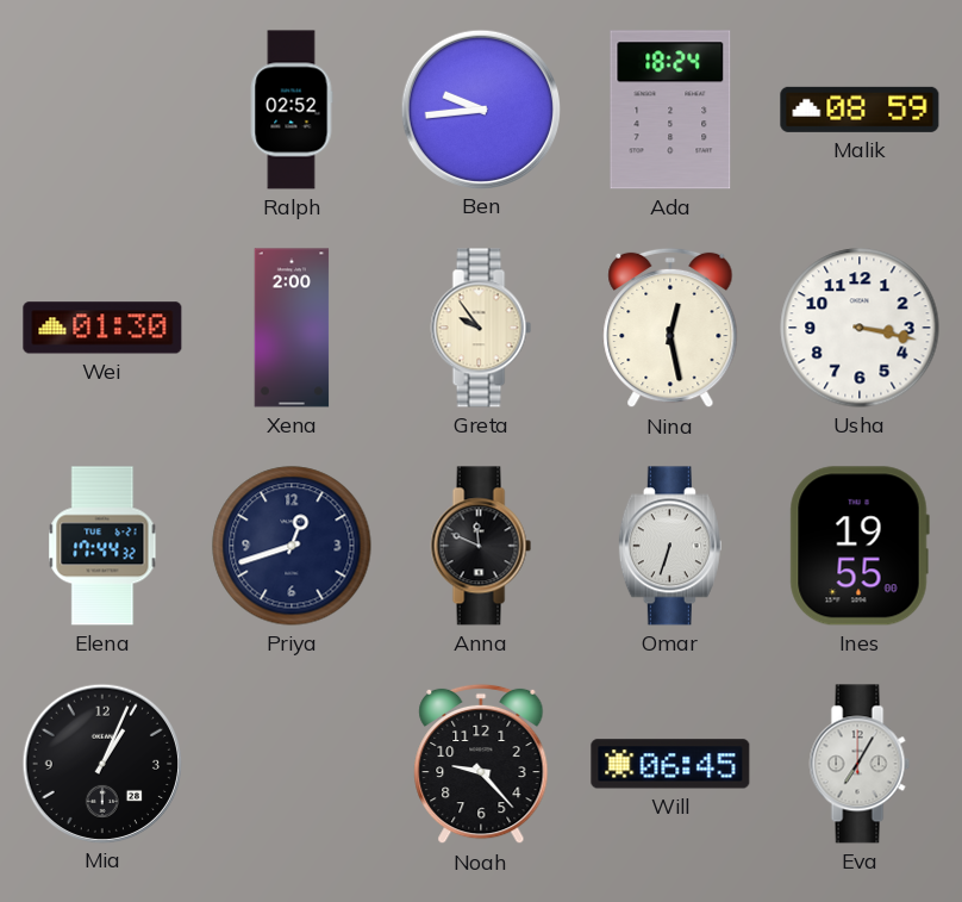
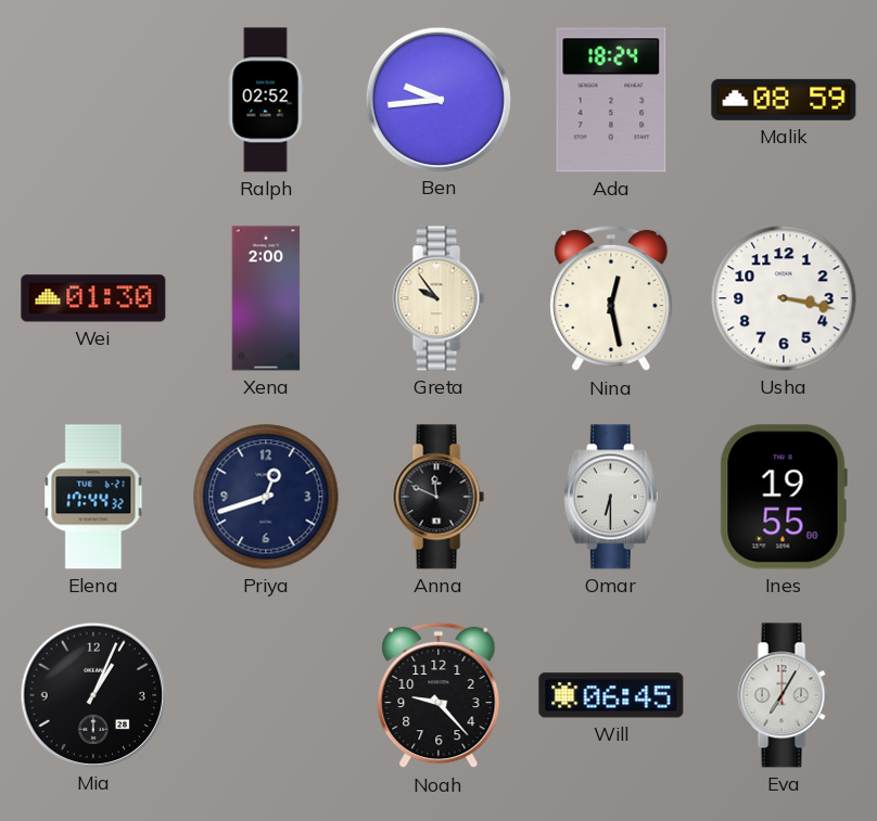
Omar: 6:33 -> 6:30
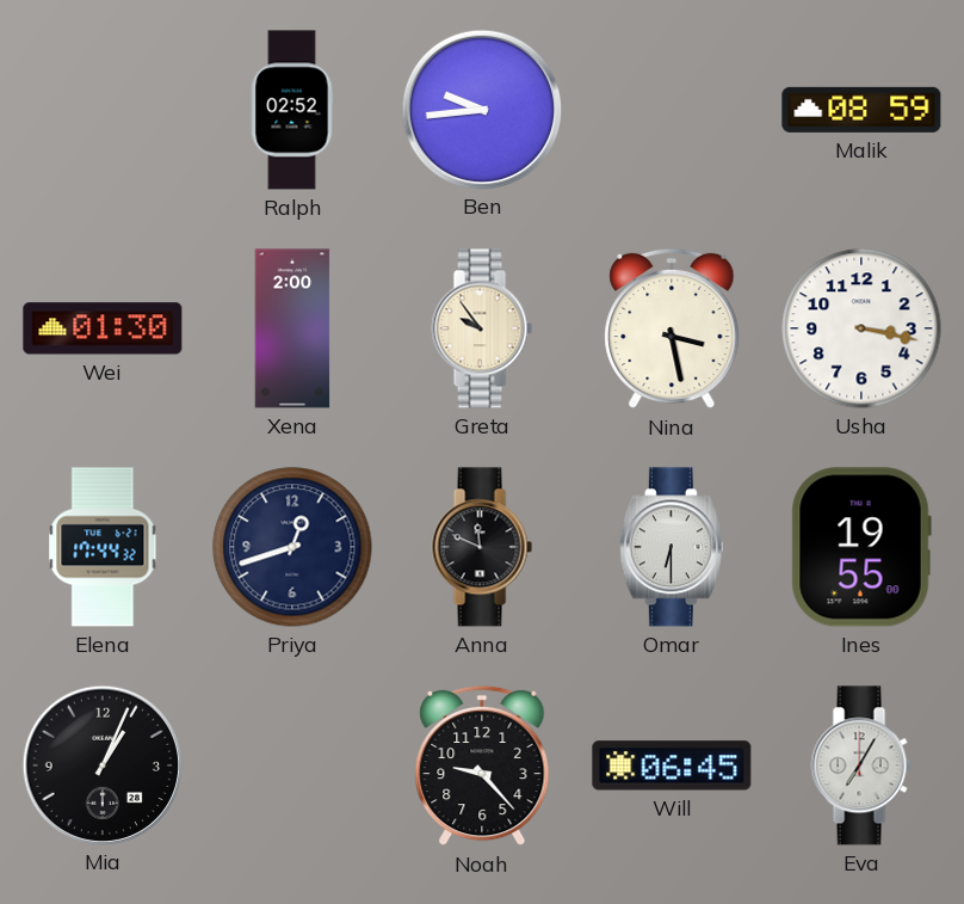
Ada: 18:24 -> none
Nina: 12:28 -> 3:28
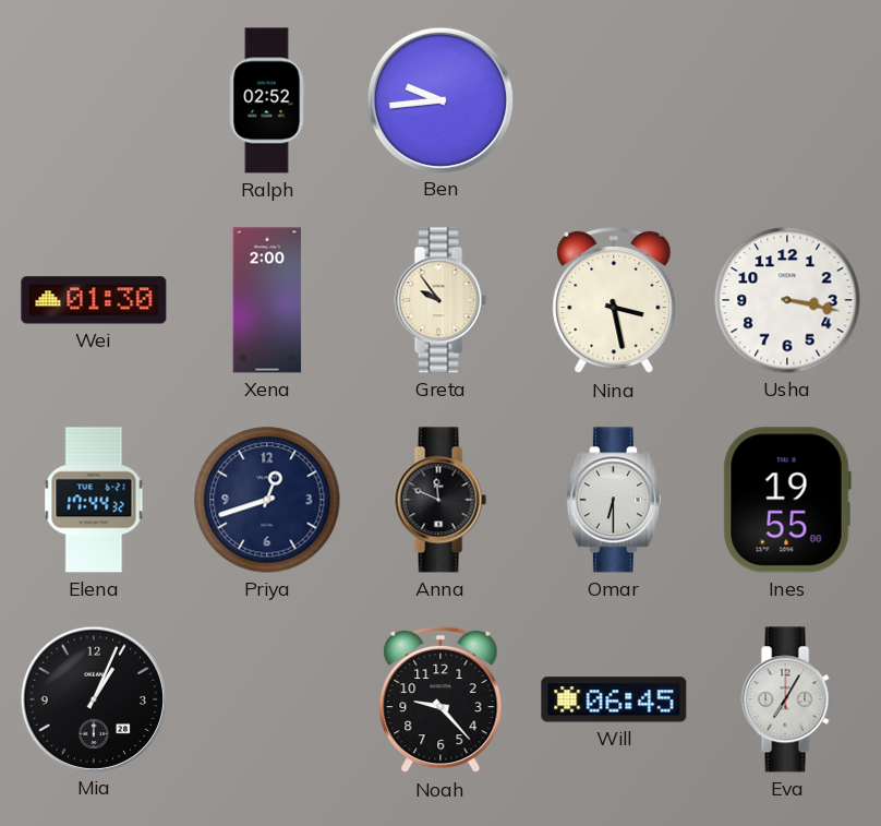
Malik: 08:59 -> none
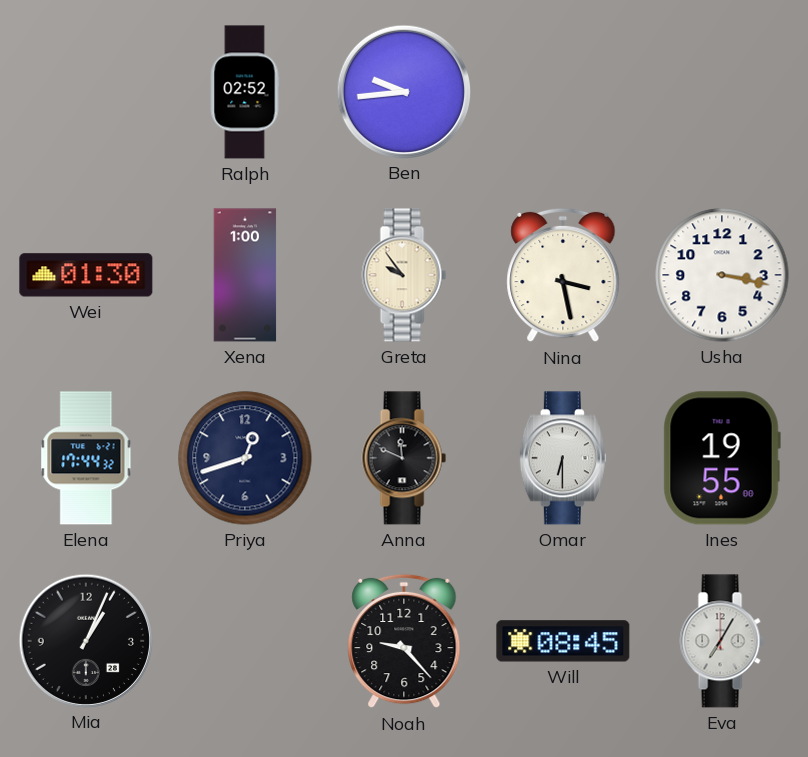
Xena: 2:00 -> 1:00
Will: 06:45 -> 08:45
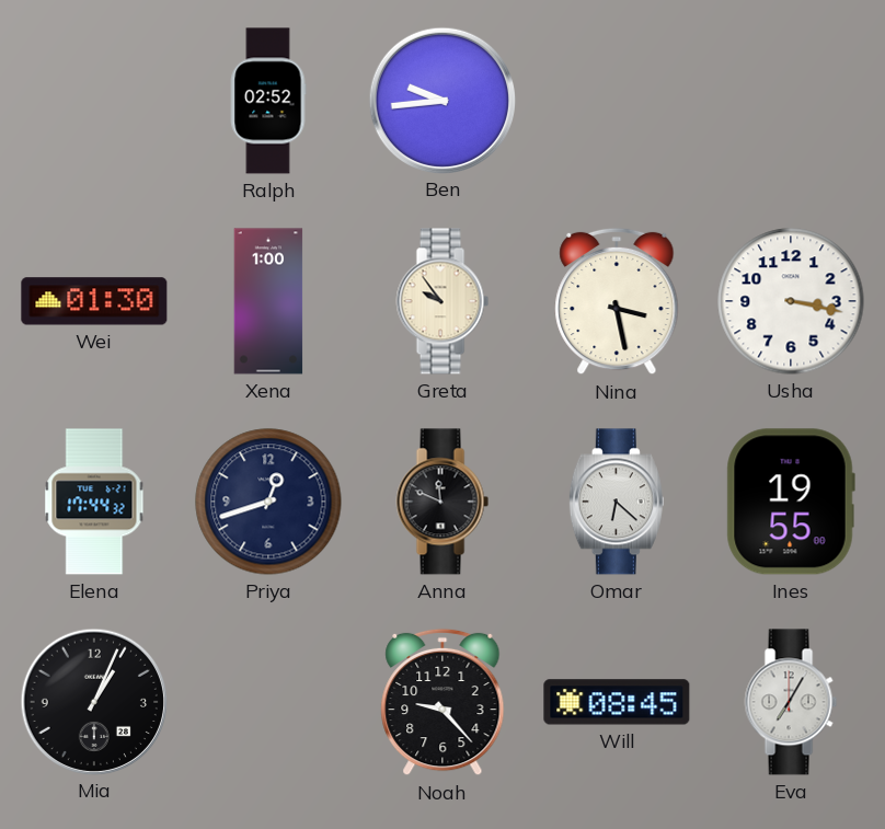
Omar: 6:30 -> 6:22
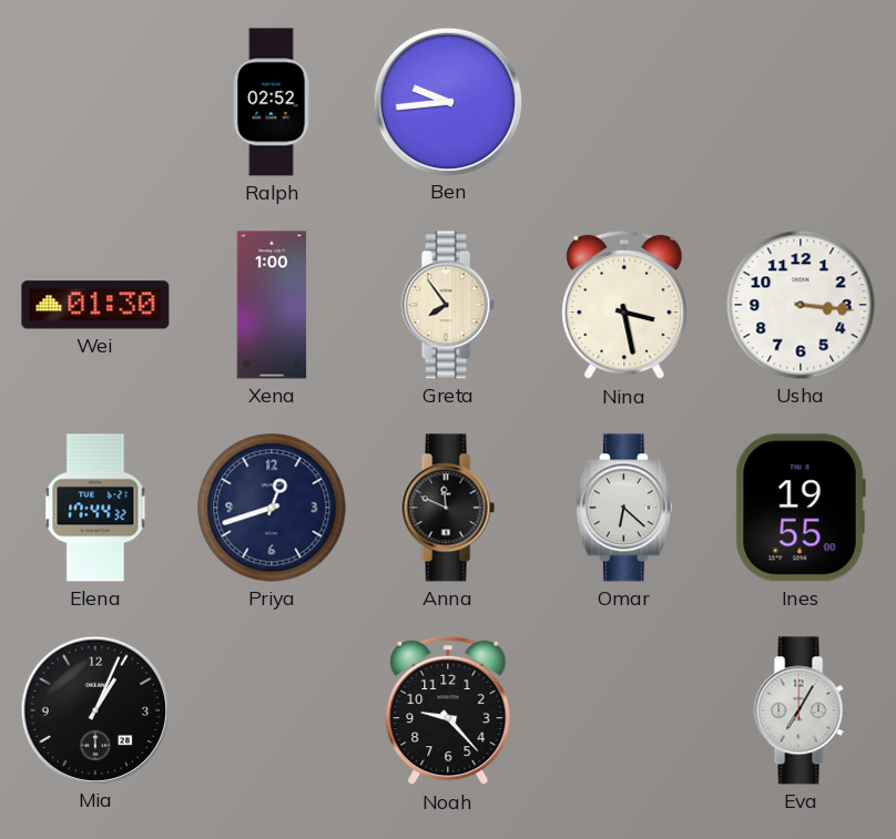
Greta: 9:54 -> 7:54
Usha: 3:17 -> 3:16
Will: 08:45 -> none
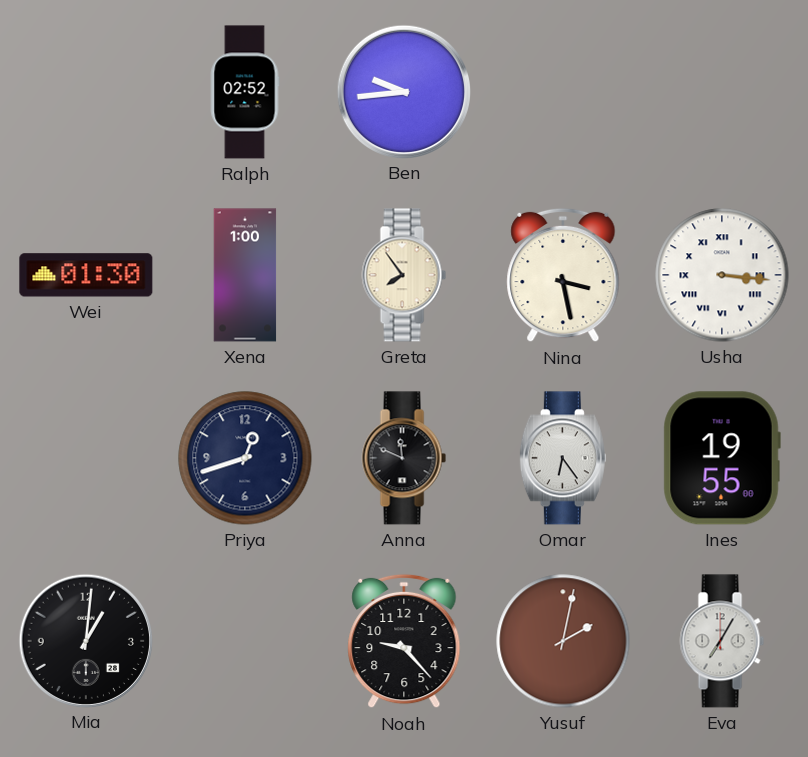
Usha numerals: Arabic -> Roman
Elena: 17:44 -> none
Omar: 6:22 -> 6:24
Mia: 1:04 -> 1:01
Yusuf: none -> 2:02
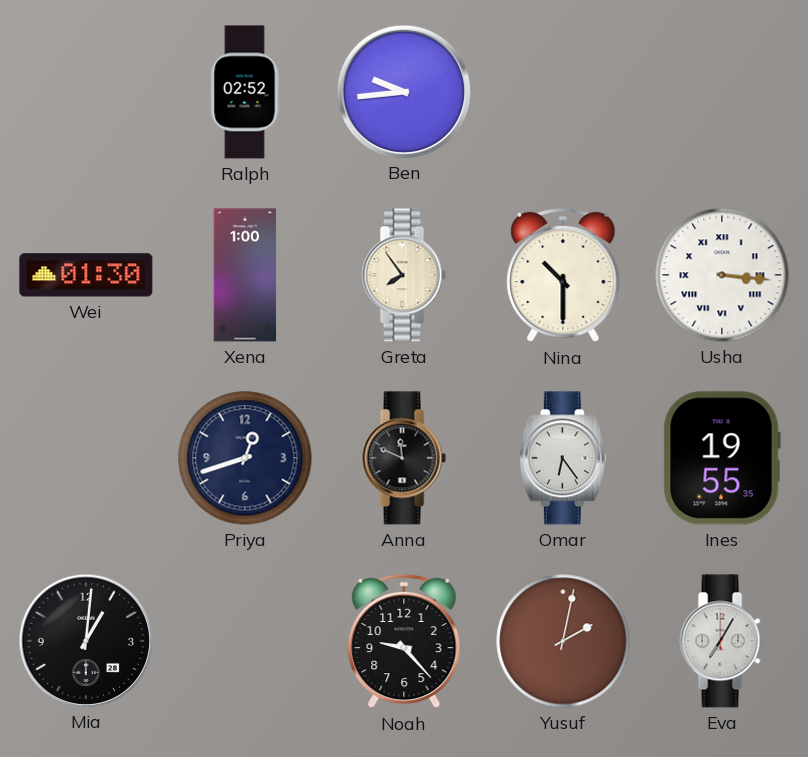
Nina: 3:28 -> 10:30
Ines: 19:55:00 -> 19:55:35
